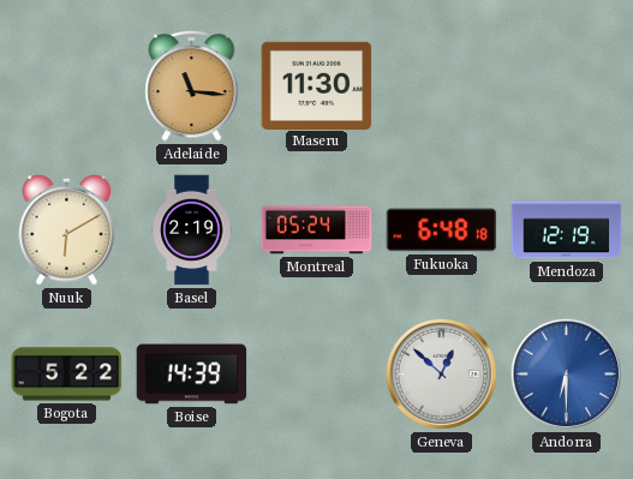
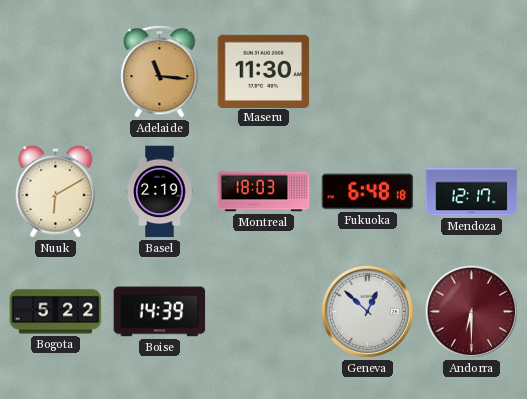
Montreal: 05:24 -> 18:03
Mendoza: 12:19 -> 12:17
Andorra dial: blue -> burgundy
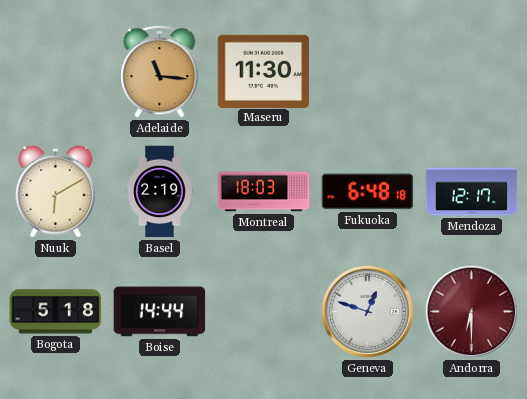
Bogota: 5:22 -> 5:18
Boise: 14:39 -> 14:44
Geneva: 12:52 -> 12:48
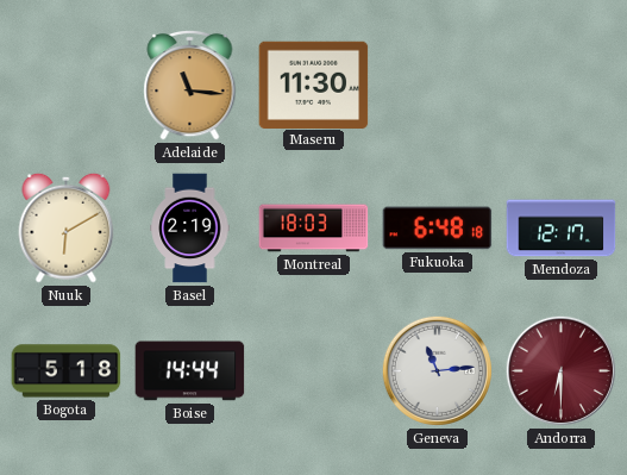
Geneva: 12:48 -> 11:14
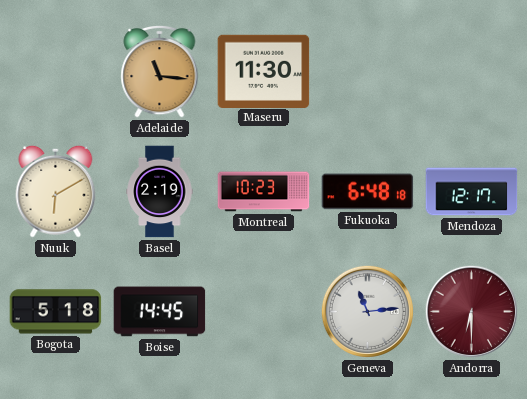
Montreal: 18:03 -> 10:23
Boise: 14:44 -> 14:45
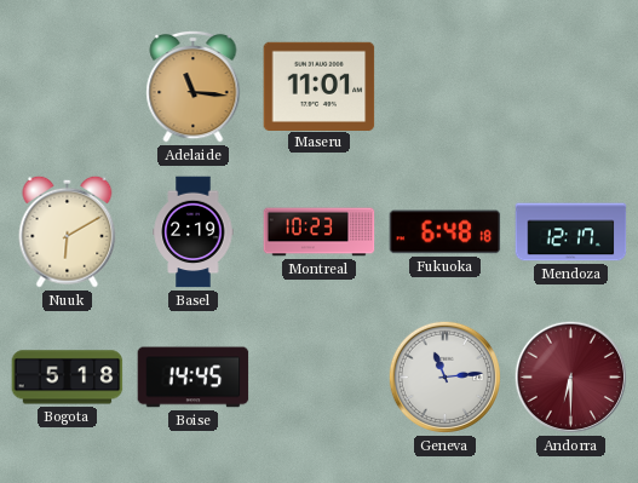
Maseru: 11:30 -> 11:01
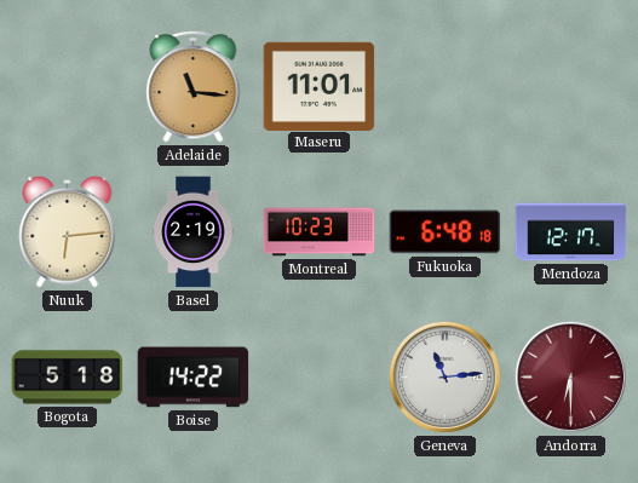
Nuuk: 6:10 -> 6:14
Boise: 14:45 -> 14:22
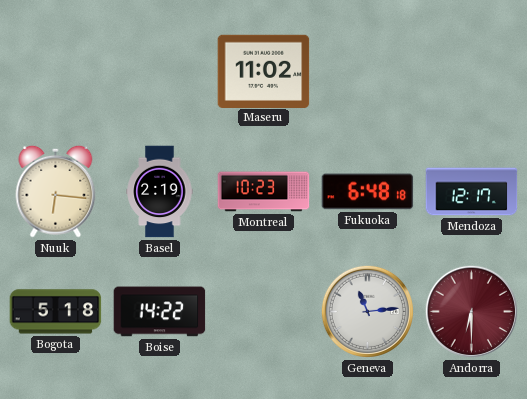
Adelaide: 11:16 -> none
Maseru: 11:01 -> 11:02
Nuuk: 6:14 -> 6:16
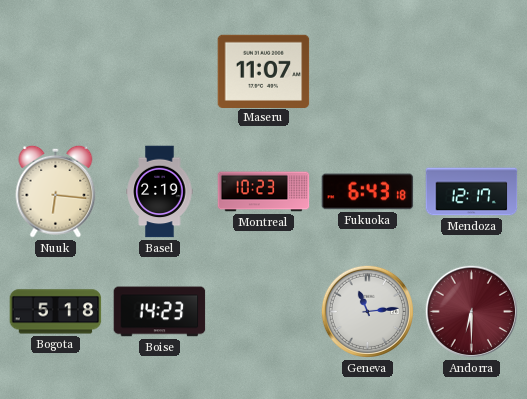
Maseru: 11:02 -> 11:07
Fukuoka: 6:48 -> 6:43
Boise: 14:22 -> 14:23
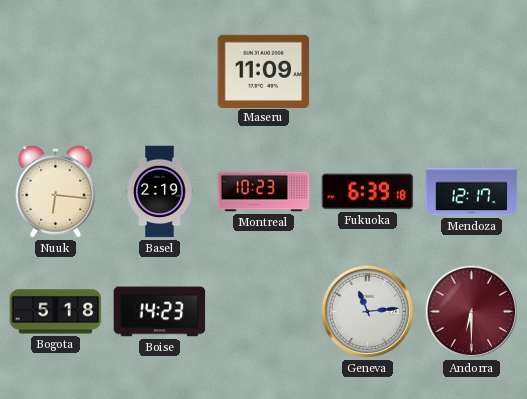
Maseru: 11:07 -> 11:09
Fukuoka: 6:43 -> 6:39
